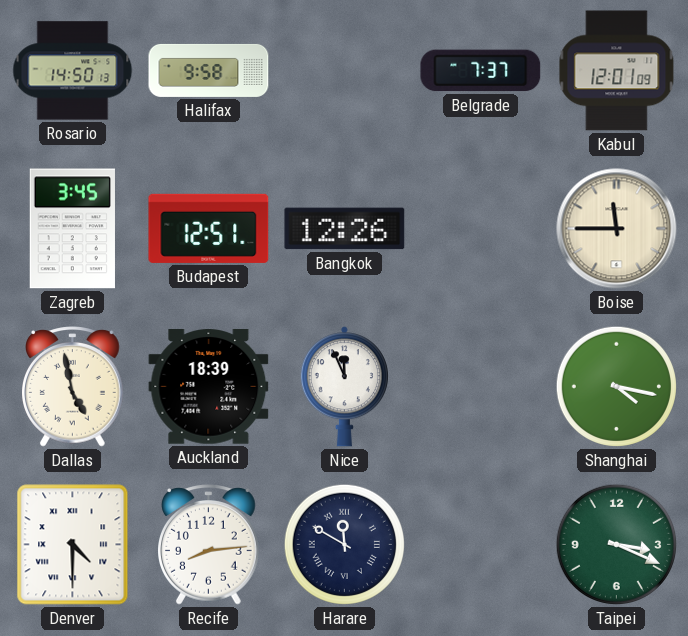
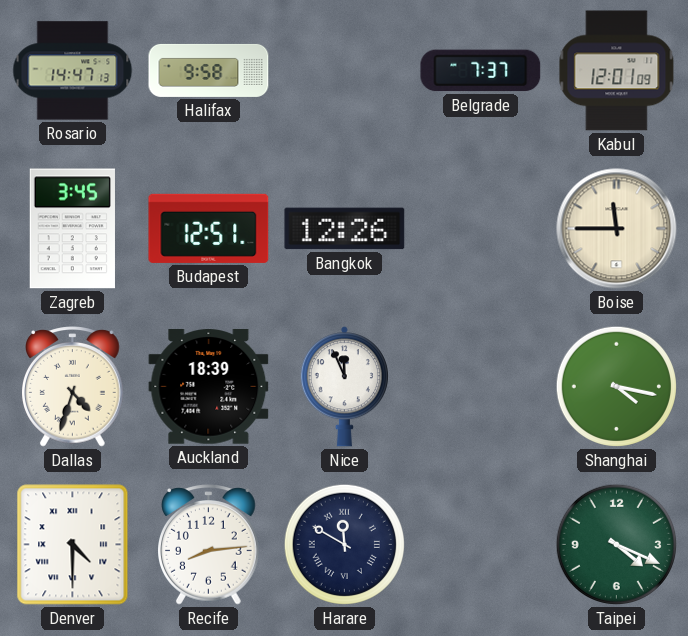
Rosario: 14:50 -> 14:47
Dallas: 4:58 -> 4:33
Taipei: 3:19 -> 4:19
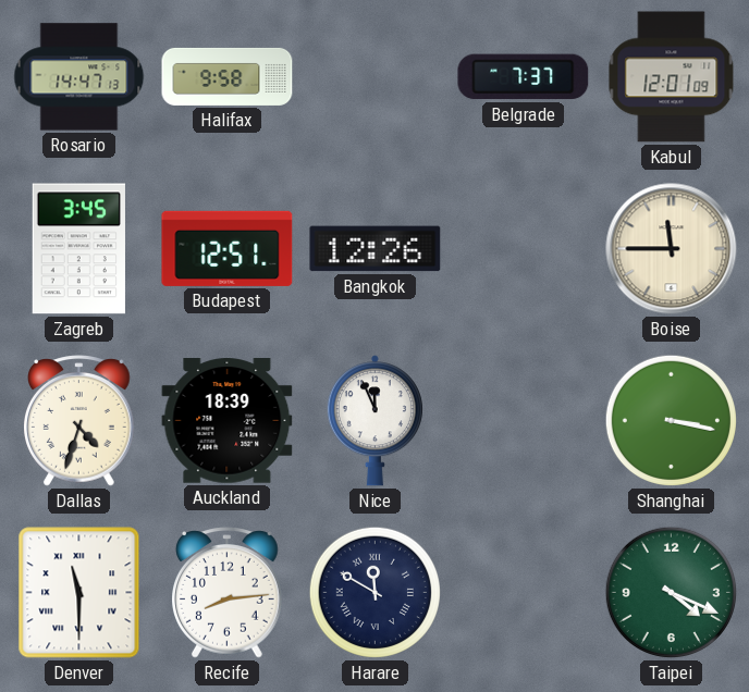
Shanghai: 4:17 -> 3:17
Denver: 4:30 -> 11:30
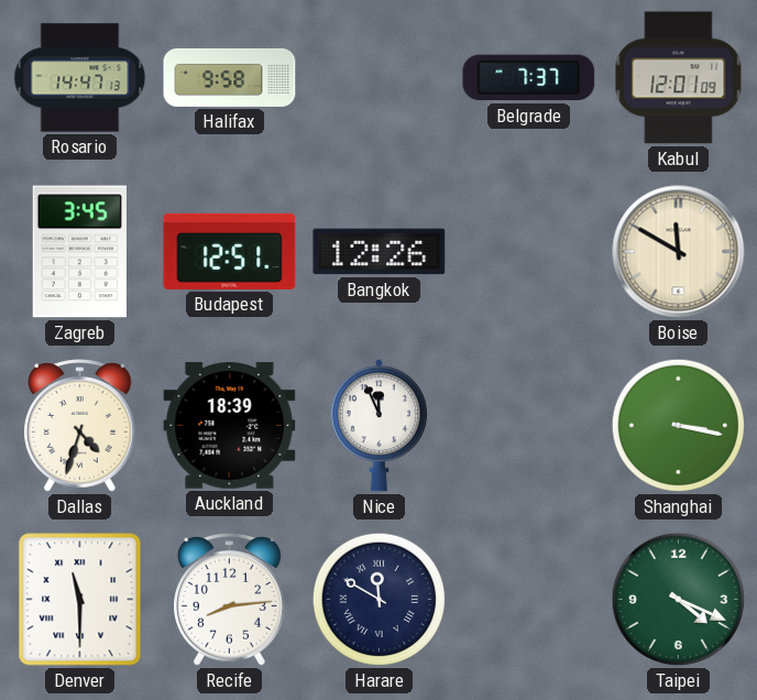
Boise: 11:45 -> 11:50
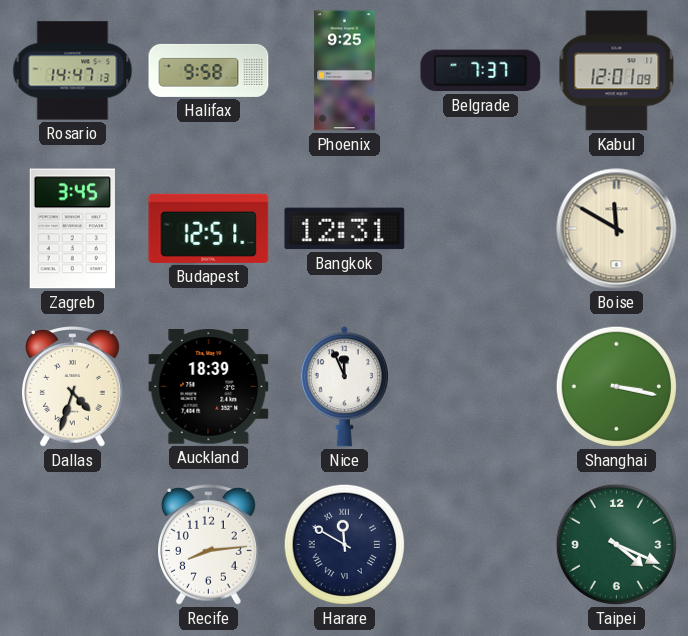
Phoenix: none -> 9:25
Bangkok: 12:26 -> 12:31
Denver: 11:30 -> none
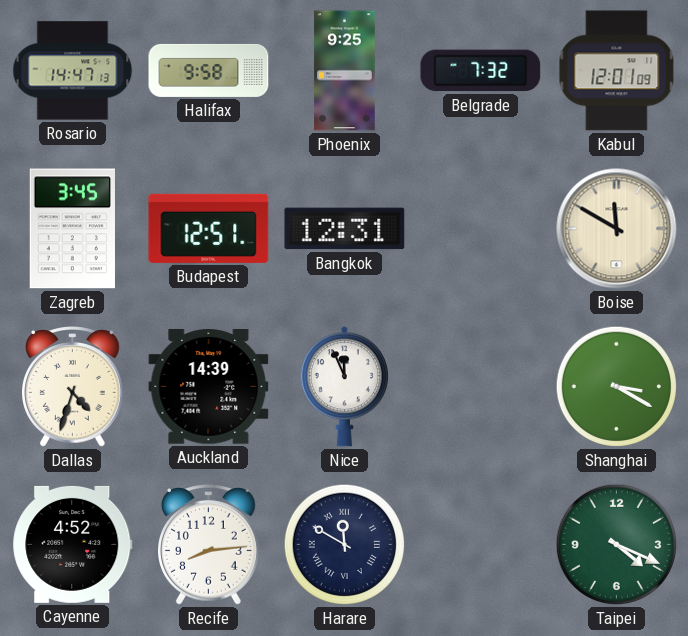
Belgrade: 7:37 -> 7:32
Auckland: 18:39 -> 14:39
Shanghai: 3:17 -> 3:20
Cayenne: none -> 4:52
